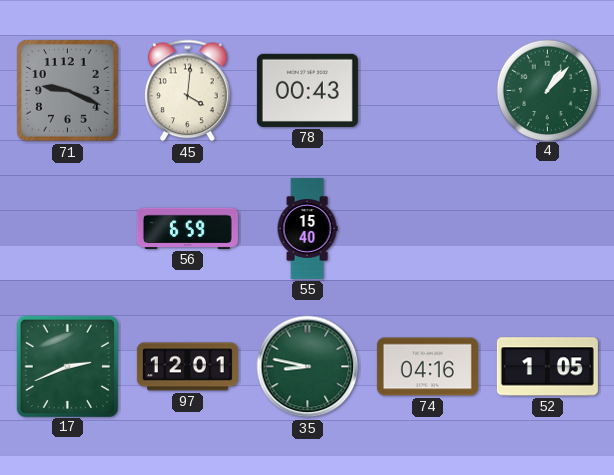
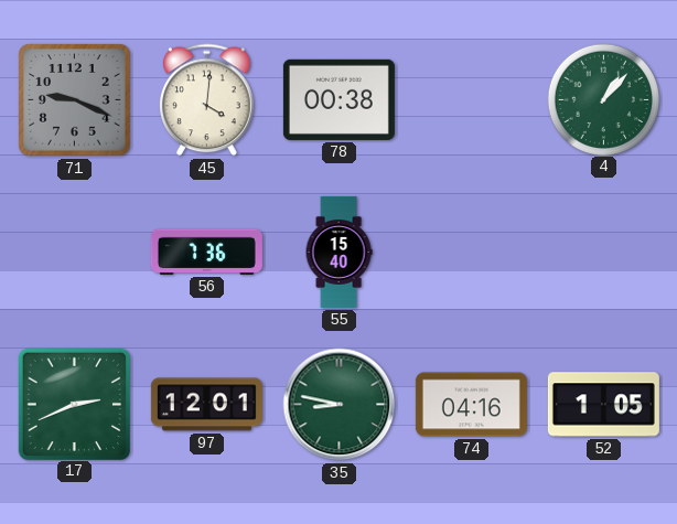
78: 00:43 -> 00:38
56: 6:59 -> 7:36
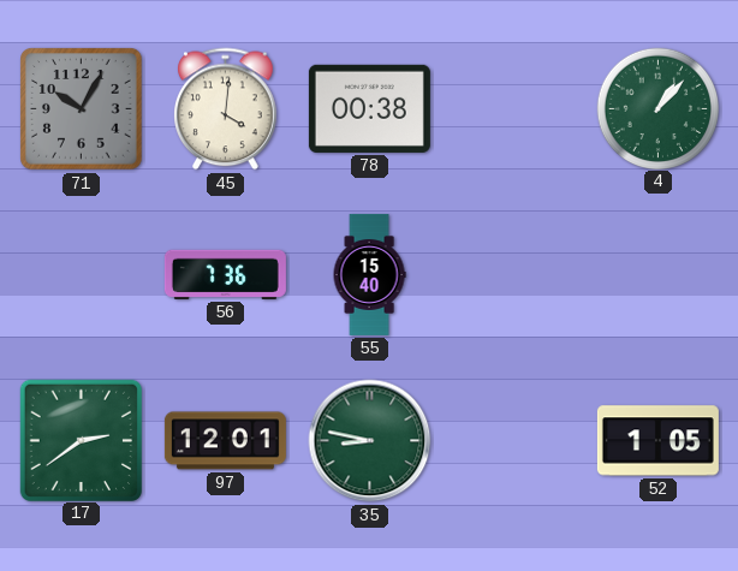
71: 9:19 -> 10:05
17: 2:41 -> 2:39
74: 04:16 -> none
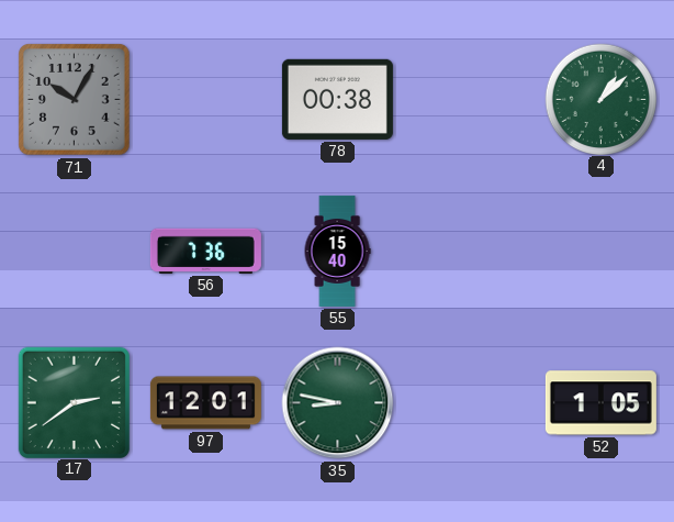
45: 4:01 -> none
4: 1:07 -> 1:08
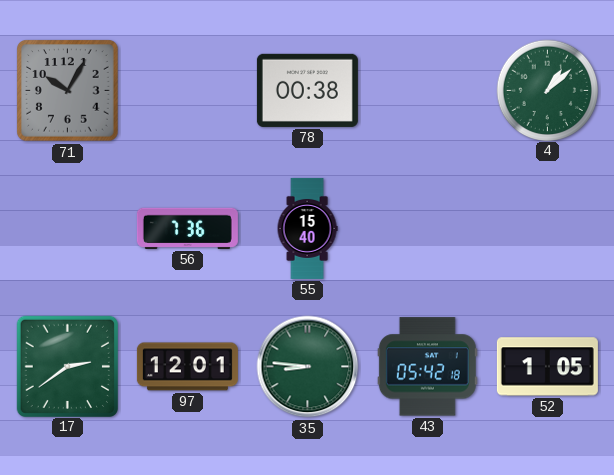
35: 8:47 -> 8:46
43: none -> 05:42
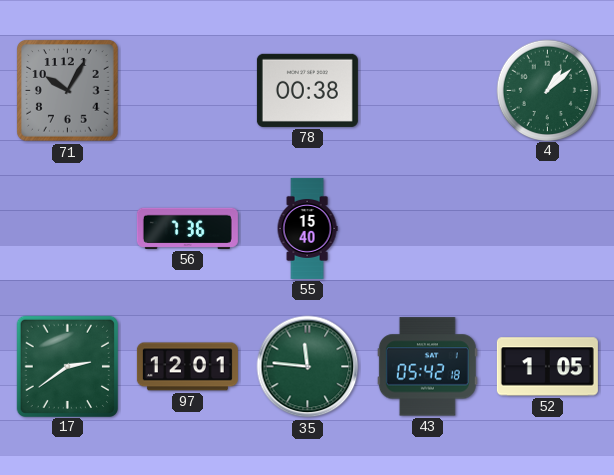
35: 8:46 -> 11:46
